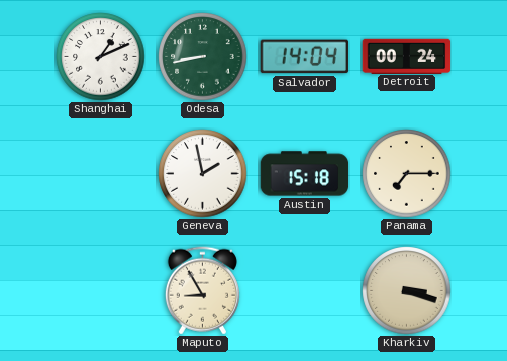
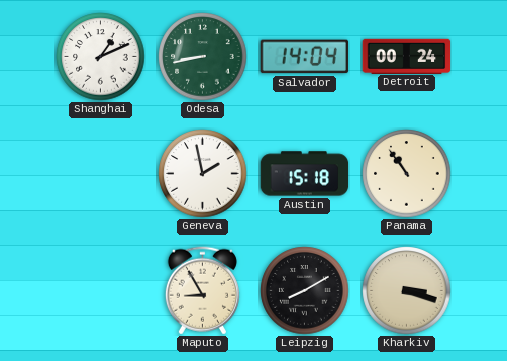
Panama: 7:15 -> 10:54
Leipzig: none -> 8:10
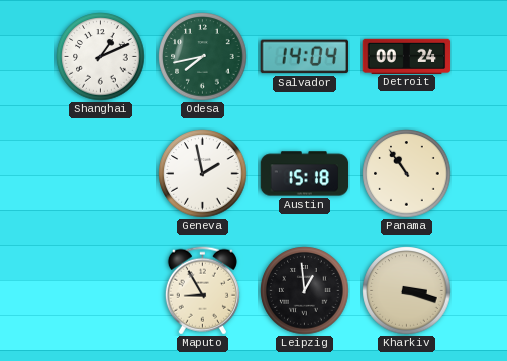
Odesa: 8:43 -> 7:43
Leipzig: 8:10 -> 12:59
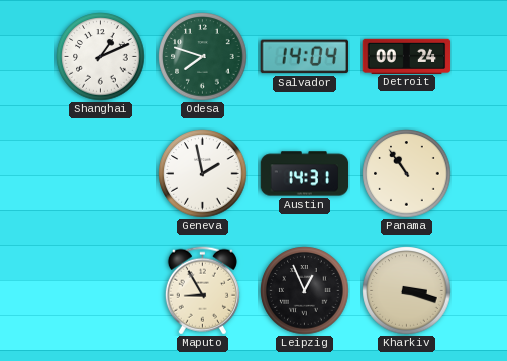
Odesa: 7:43 -> 7:48
Austin: 15:18 -> 14:31
Leipzig: 12:59 -> 12:56
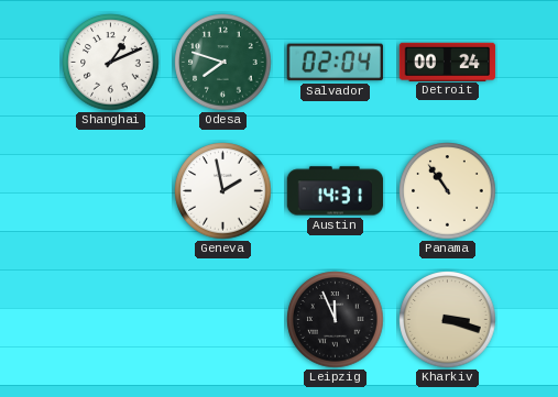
Salvador: 14:04 -> 02:04
Maputo: 8:55 -> none
Leipzig: 12:56 -> 11:56
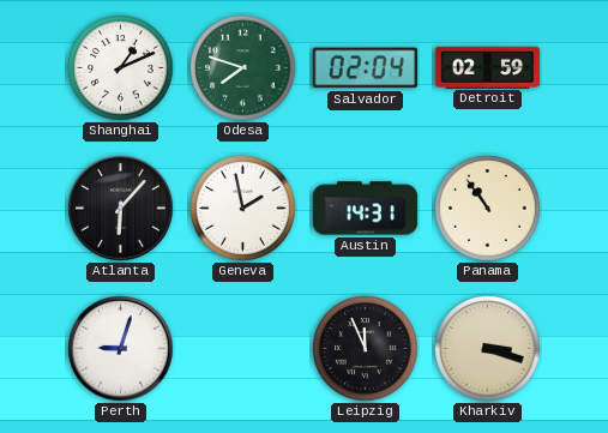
Detroit: 00:24 -> 02:59
Atlanta: none -> 6:07
Perth: none -> 9:03
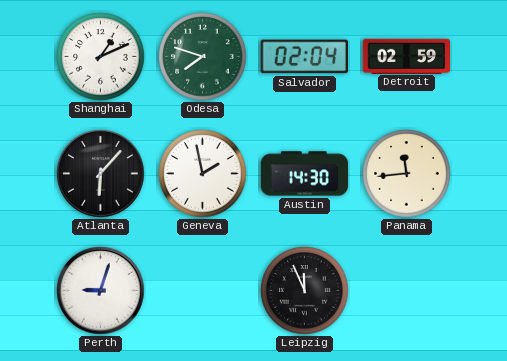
Austin: 14:31 -> 14:30
Panama: 10:54 -> 11:44
Kharkiv: 3:18 -> none
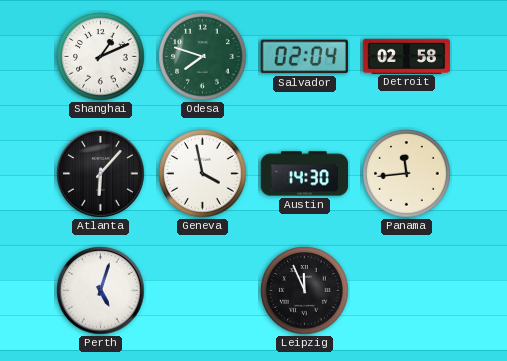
Detroit: 02:59 -> 02:58
Geneva: 1:58 -> 3:58
Perth: 9:03 -> 5:03
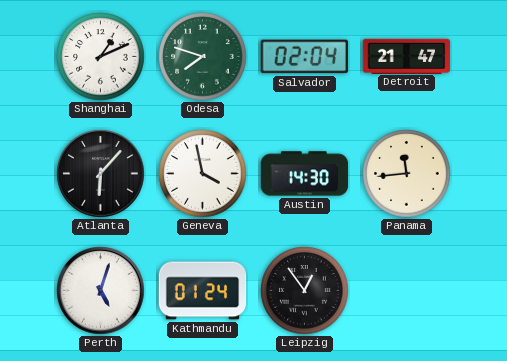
Detroit: 02:58 -> 21:47
Kathmandu: none -> 01:24
Leipzig: 11:56 -> 12:54
